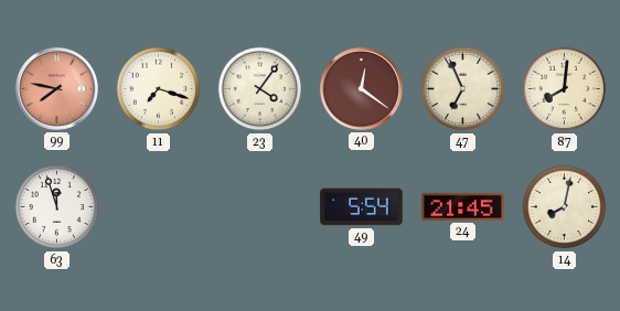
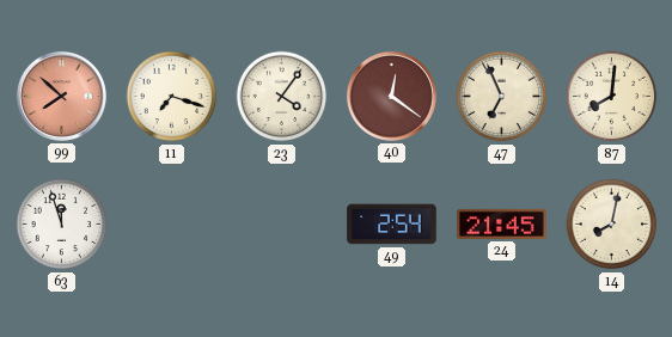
99: 7:47 -> 7:52
49: 5:54 -> 2:54
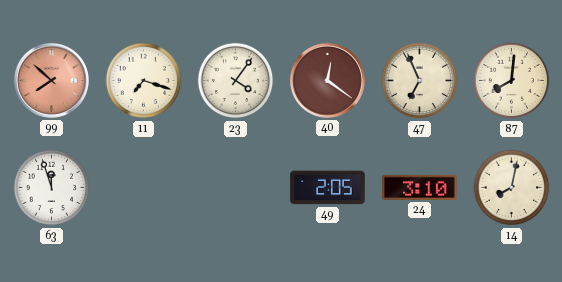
49: 2:54 -> 2:05
24: 21:45 -> 3:10
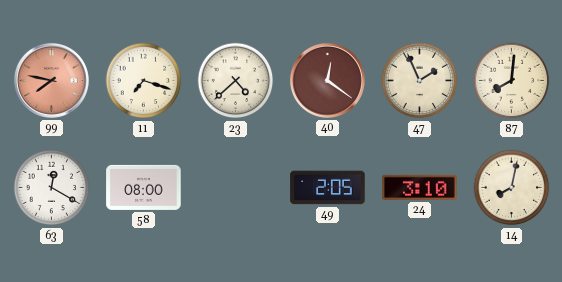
99: 7:52 -> 7:47
23: 4:06 -> 4:38
47: 6:56 -> 1:56
63: 11:57 -> 12:20
58: none -> 08:00
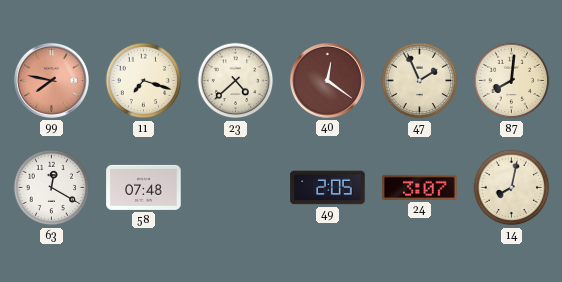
58: 08:00 -> 07:48
24: 3:10 -> 3:07
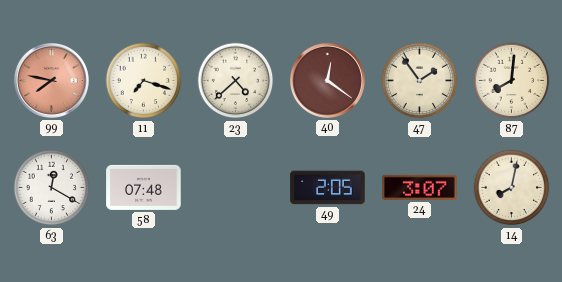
47: 1:56 -> 1:54
